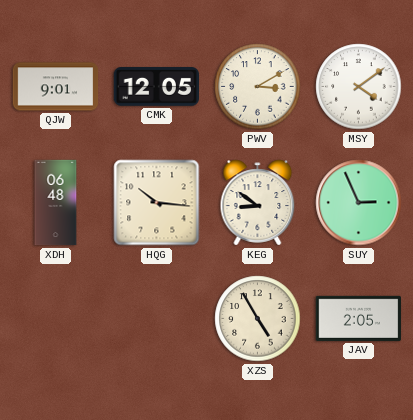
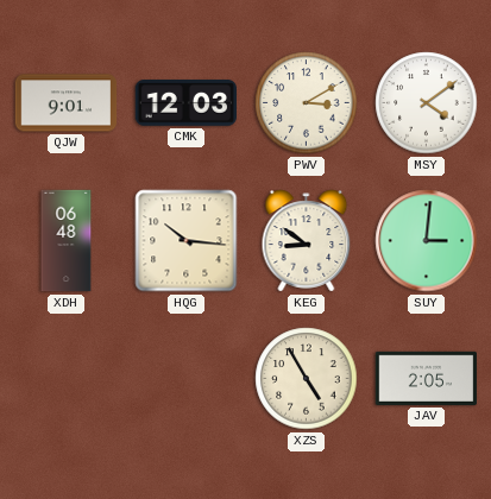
CMK: 12:05 -> 12:03
SUY: 2:56 -> 3:01
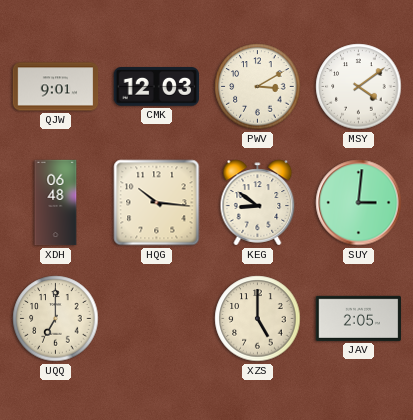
UQQ: none -> 7:00
XZS: 4:55 -> 5:00
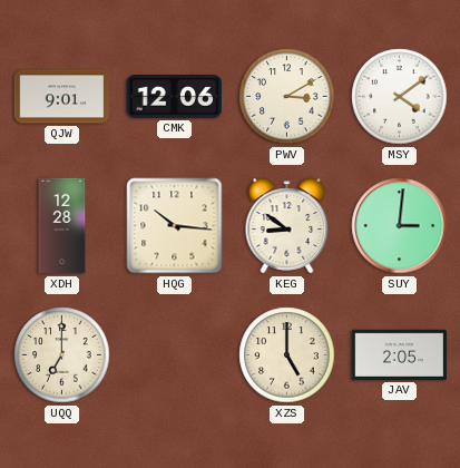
CMK: 12:03 -> 12:06
XDH: 06:48 -> 12:28
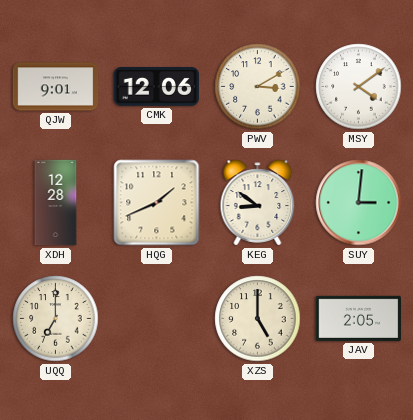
HQG: 10:16 -> 1:41
